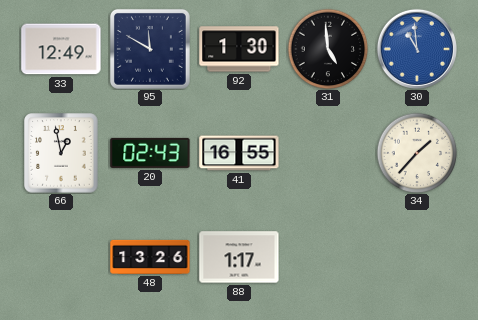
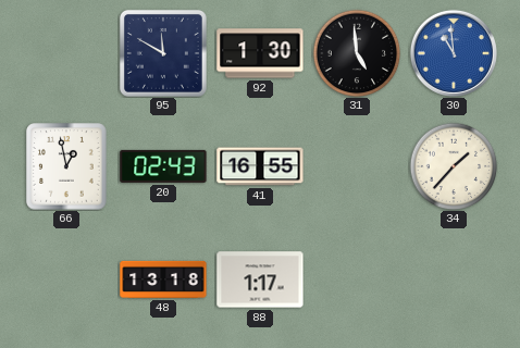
33: 12:49 -> none
48: 13:26 -> 13:18
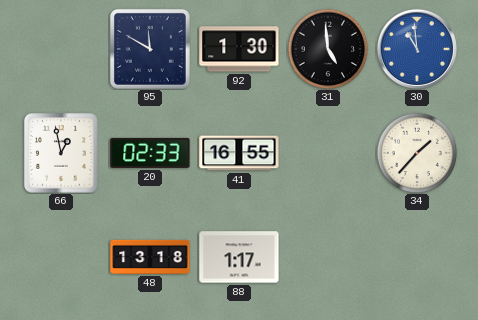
20: 02:43 -> 02:33
